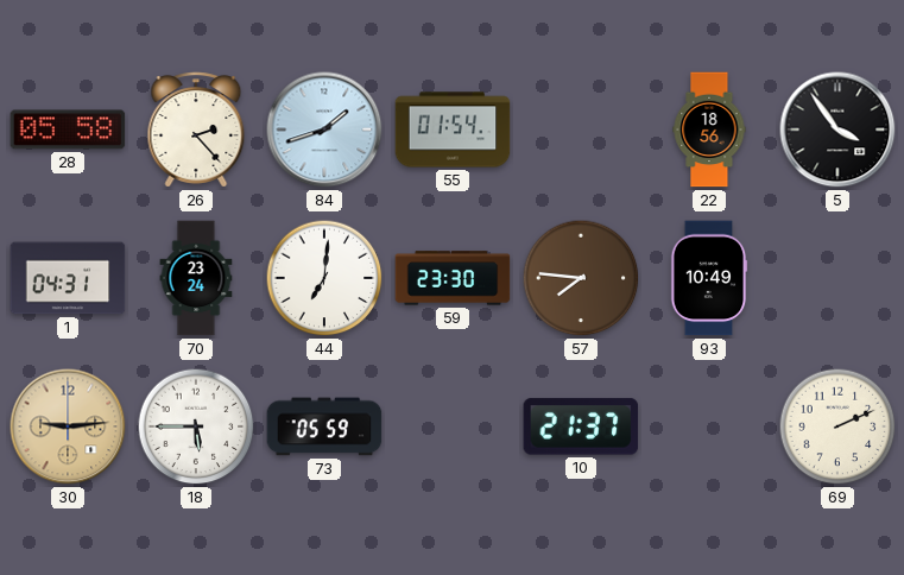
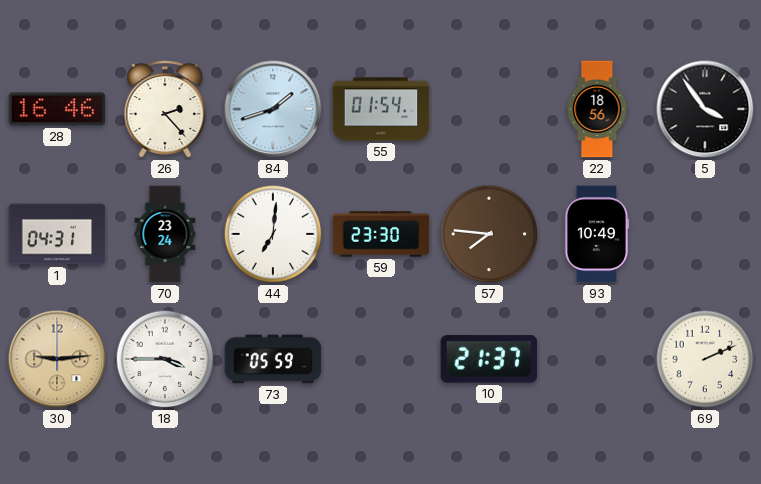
28: 05:58 -> 16:46
18: 5:45 -> 3:45
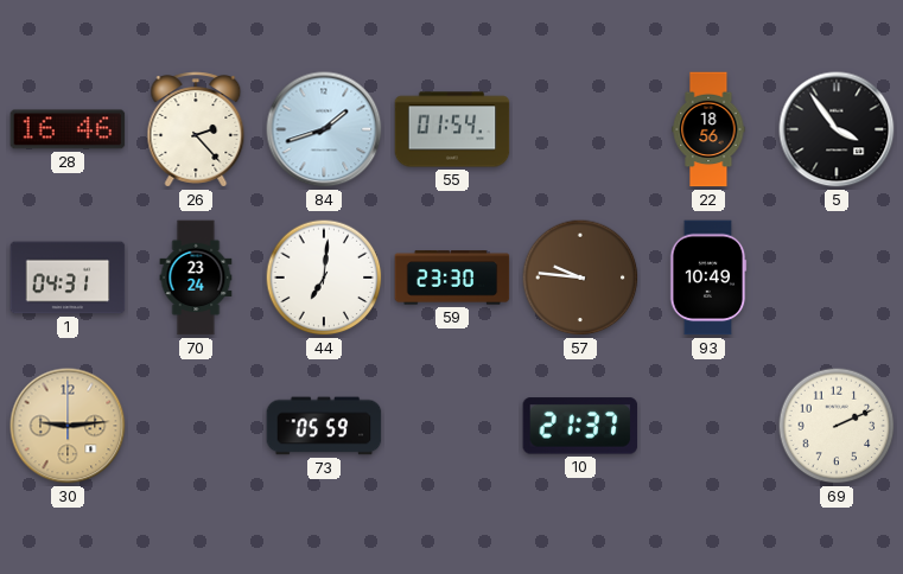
57: 7:46 -> 9:46
18: 3:45 -> none
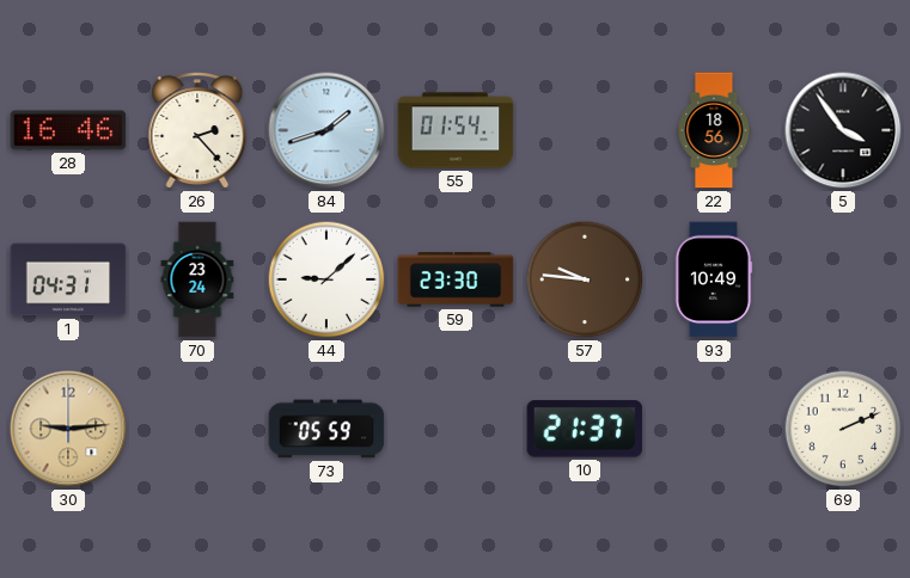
44: 7:01 -> 9:08
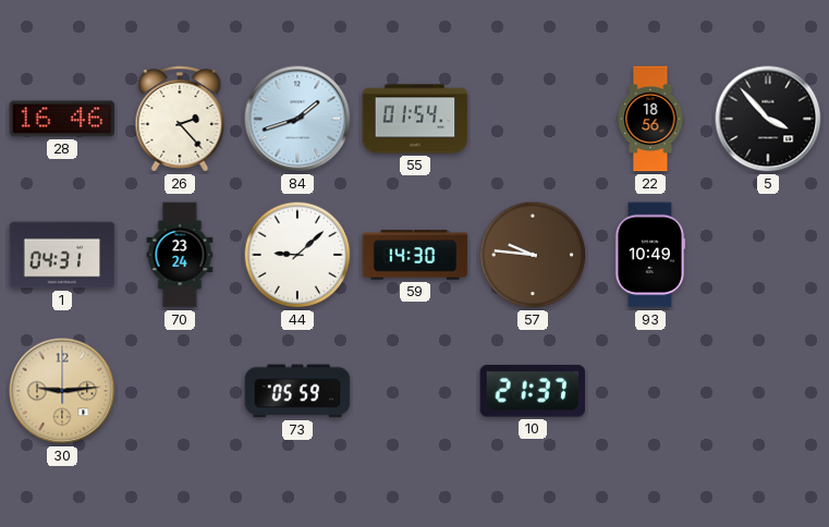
5: 3:54 -> 3:53
59: 23:30 -> 14:30
69: 2:11 -> none
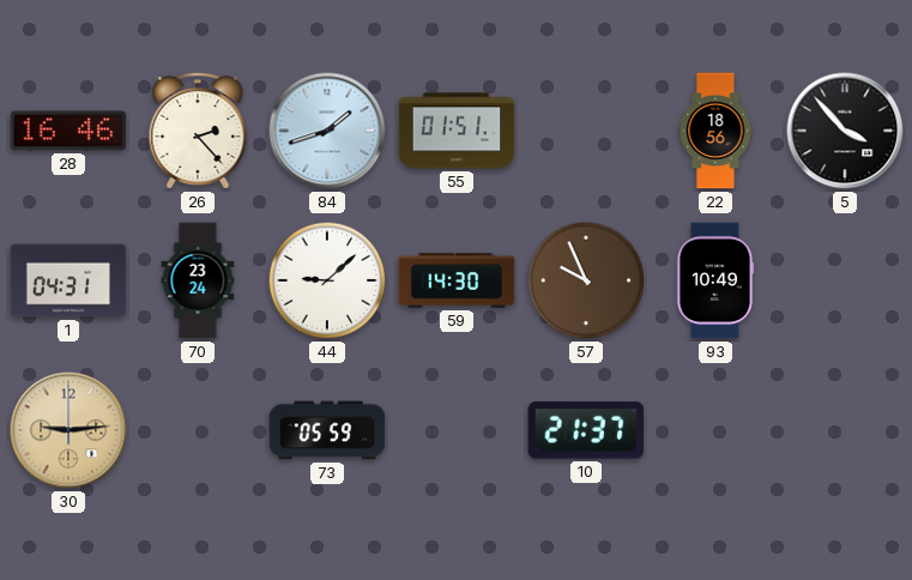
55: 01:54 -> 01:51
57: 9:46 -> 9:56
